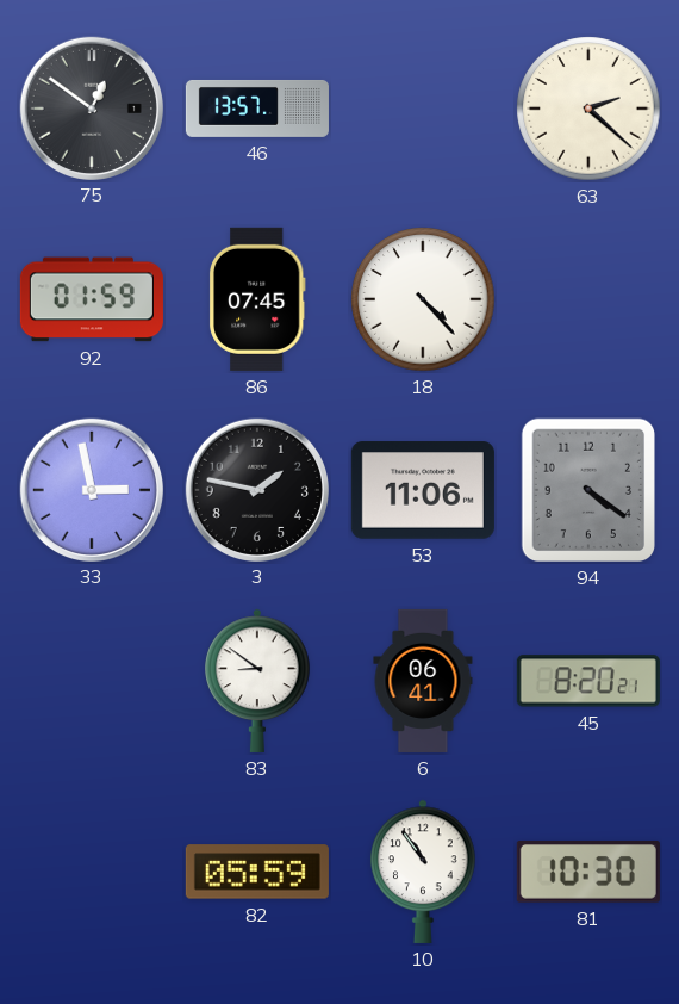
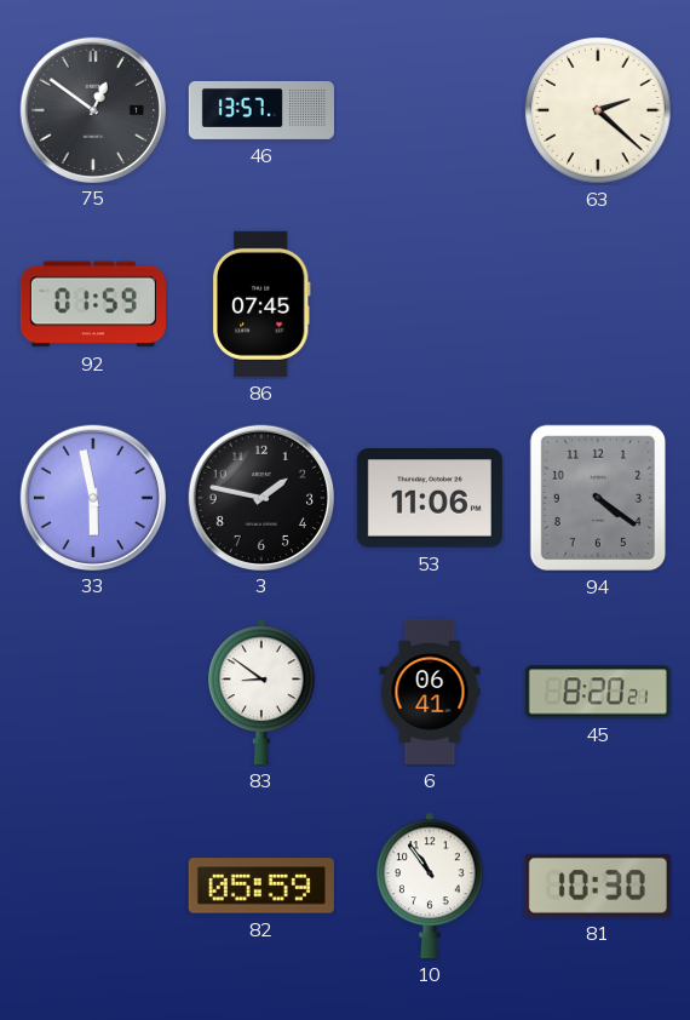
18: 4:23 -> none
33: 2:58 -> 5:58
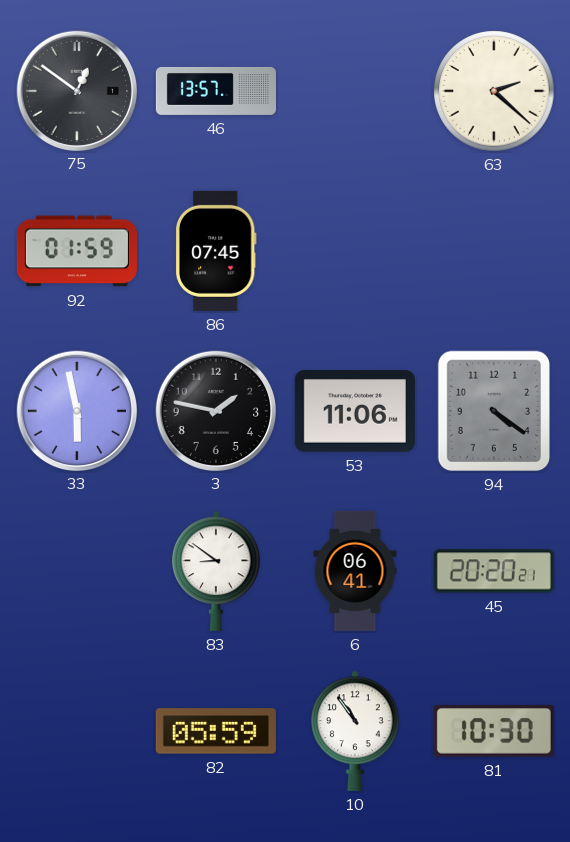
45: 8:20 -> 20:20
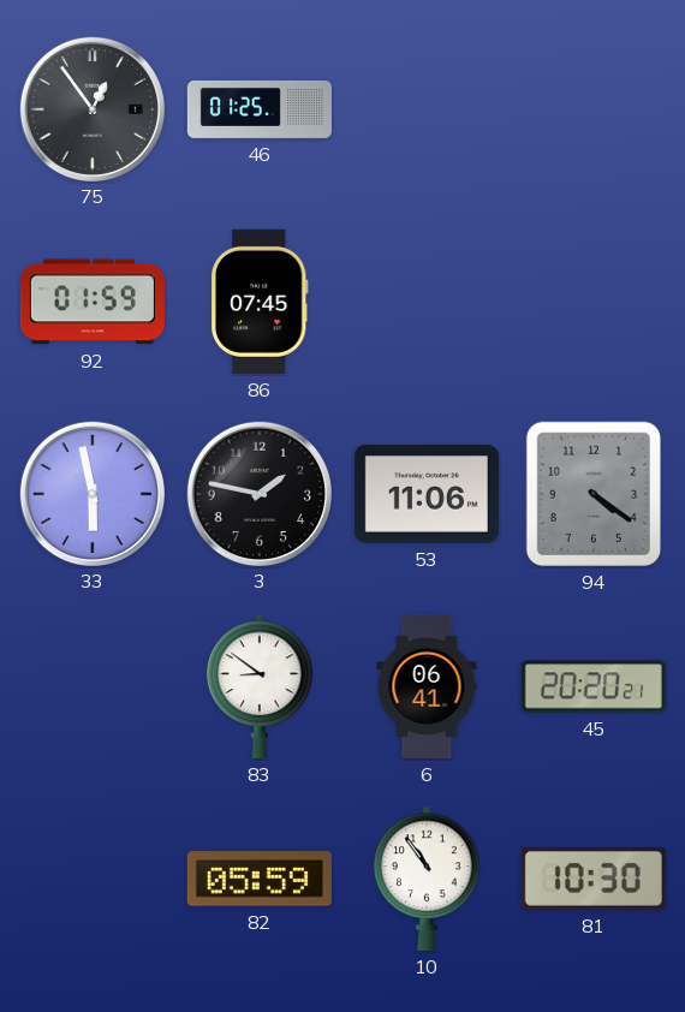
75: 12:51 -> 12:54
46: 13:57 -> 01:25
63: 2:22 -> none
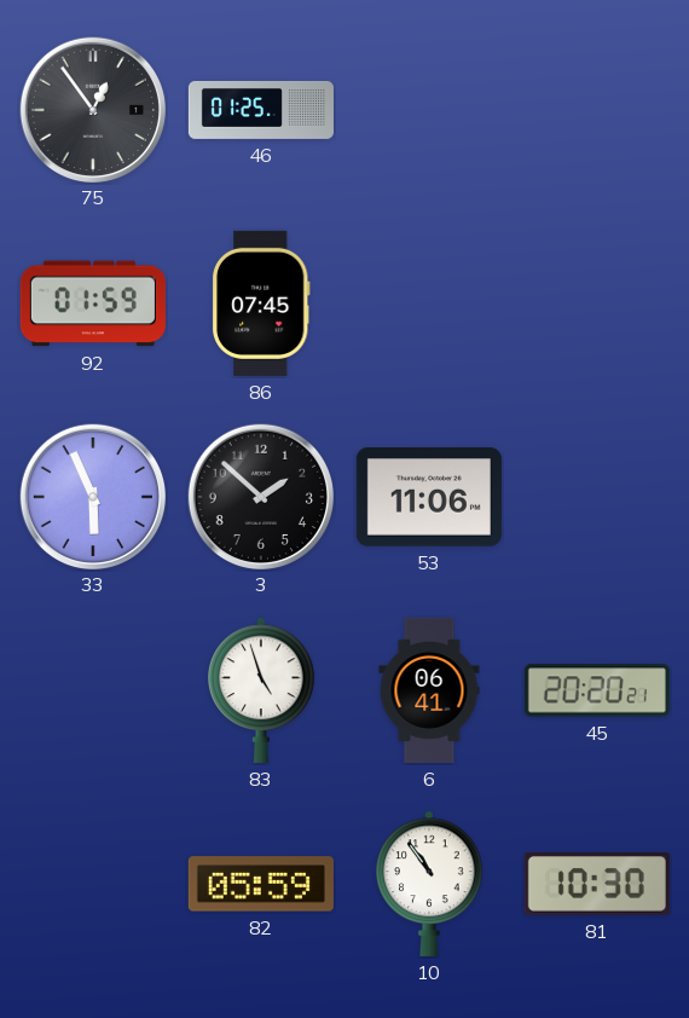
33: 5:58 -> 5:56
3: 1:47 -> 1:52
94: 4:21 -> none
83: 8:51 -> 4:57
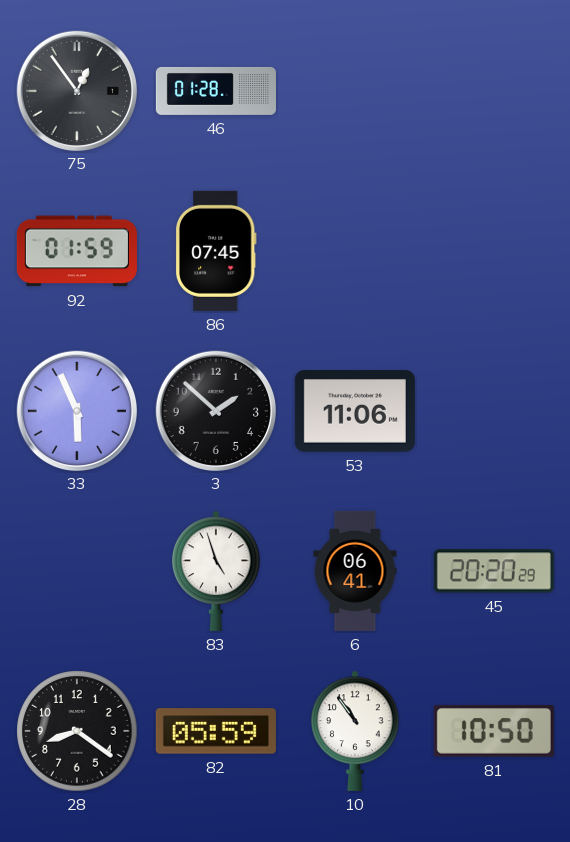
46: 01:25 -> 01:28
45: 20:20:21 -> 20:20:29
28: none -> 8:21
81: 10:30 -> 10:50
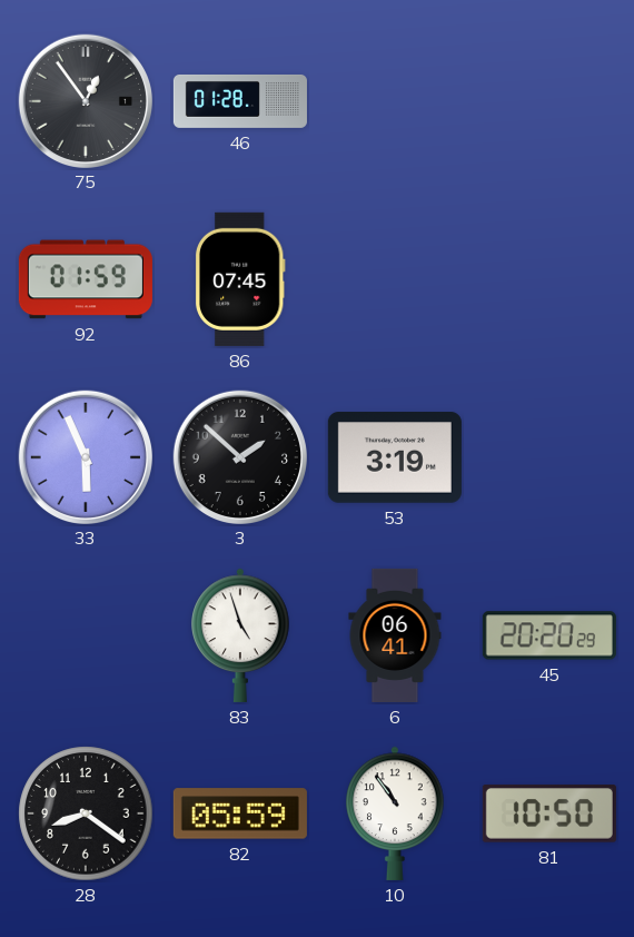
53: 11:06 -> 3:19
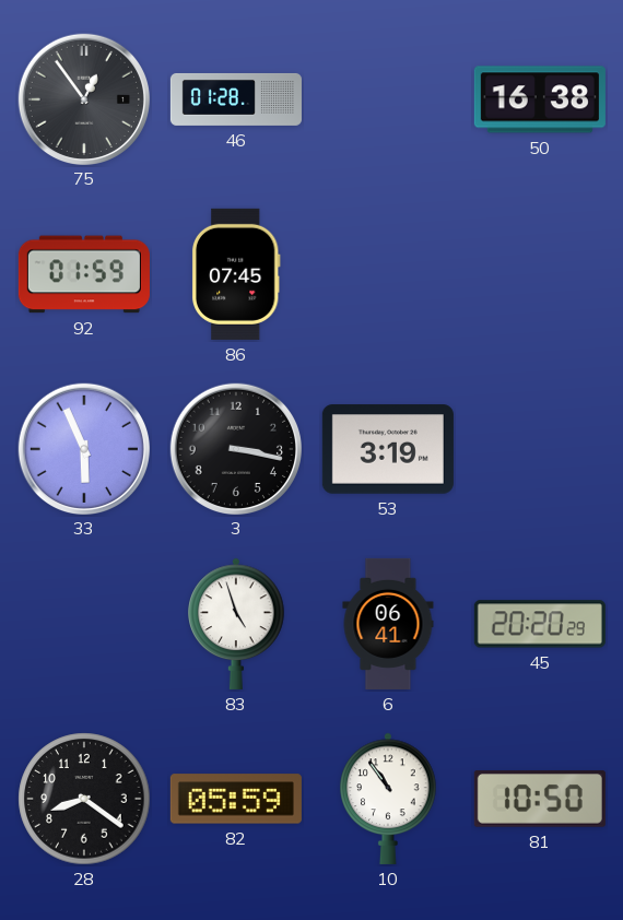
50: none -> 16:38
3: 1:52 -> 3:17
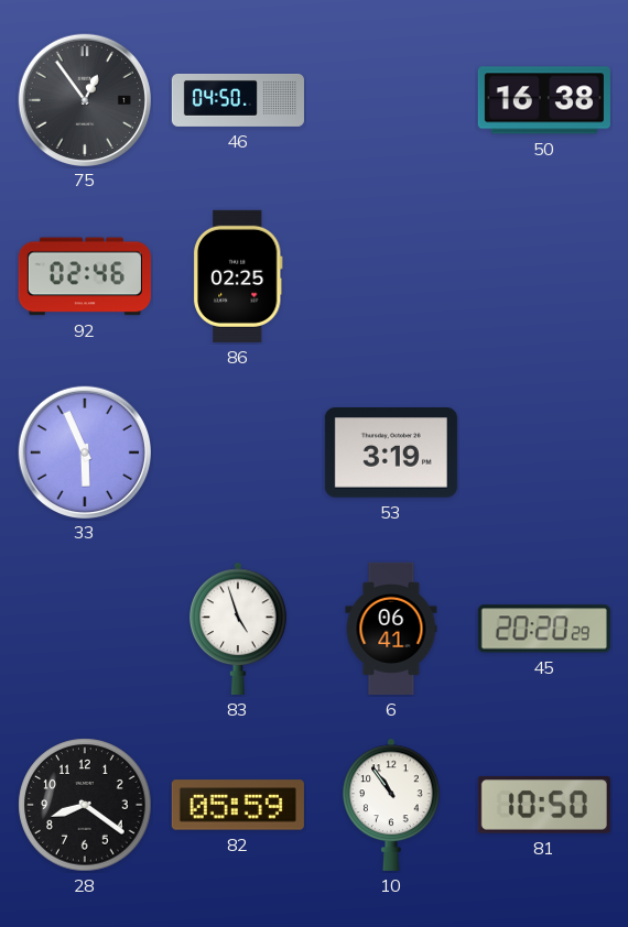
46: 01:28 -> 04:50
92: 01:59 -> 02:46
86: 07:45 -> 02:25
3: 3:17 -> none
